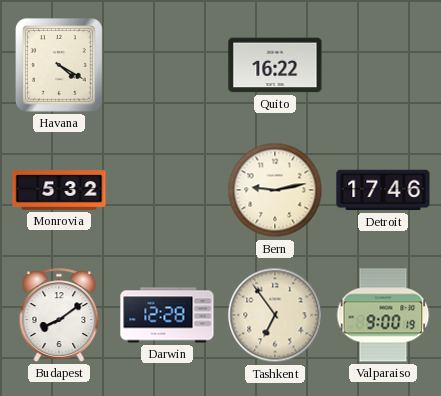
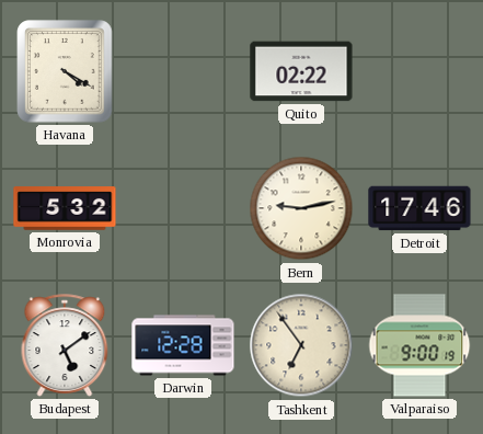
Quito: 16:22 -> 02:22
Budapest: 8:09 -> 5:09
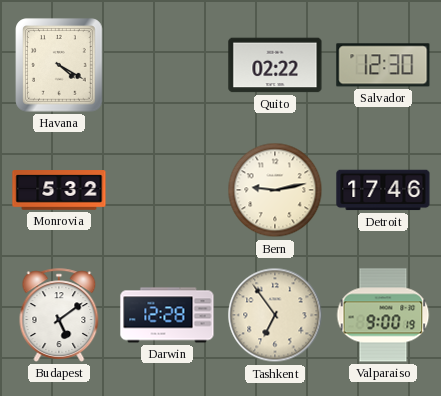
Salvador: none -> 12:30
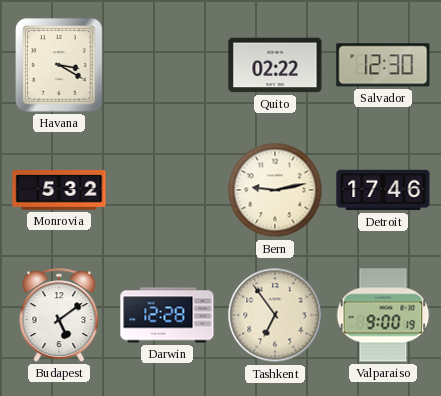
Havana: 4:20 -> 3:20
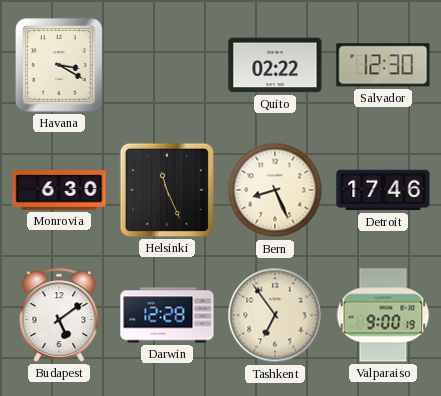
Monrovia: 5:32 -> 6:30
Helsinki: none -> 11:26
Bern: 9:13 -> 8:26
